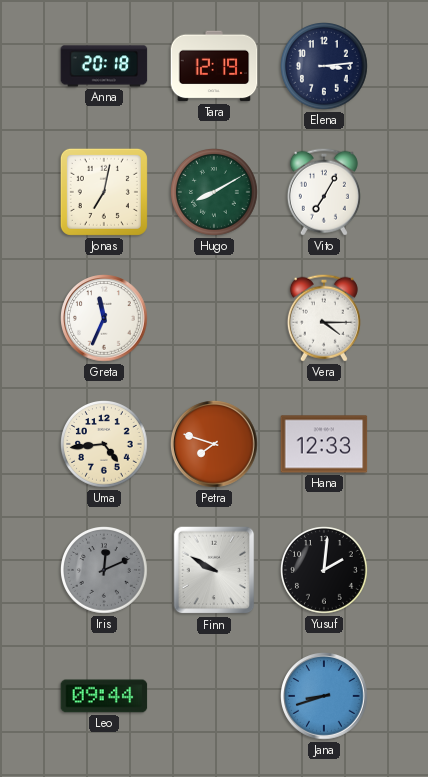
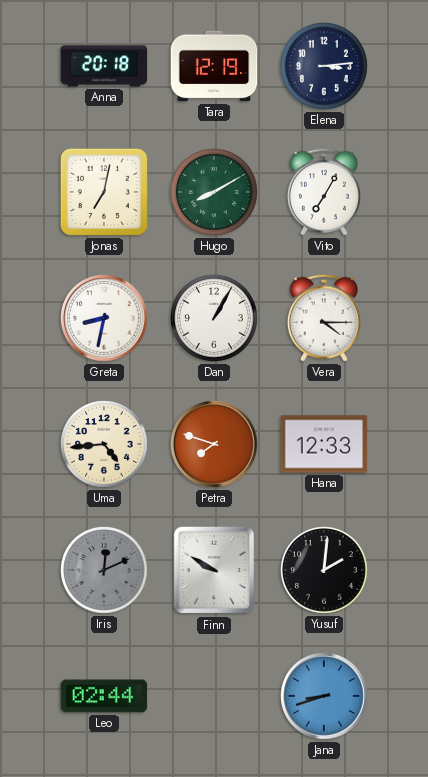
Greta: 11:34 -> 8:32
Dan: none -> 1:05
Leo: 09:44 -> 02:44
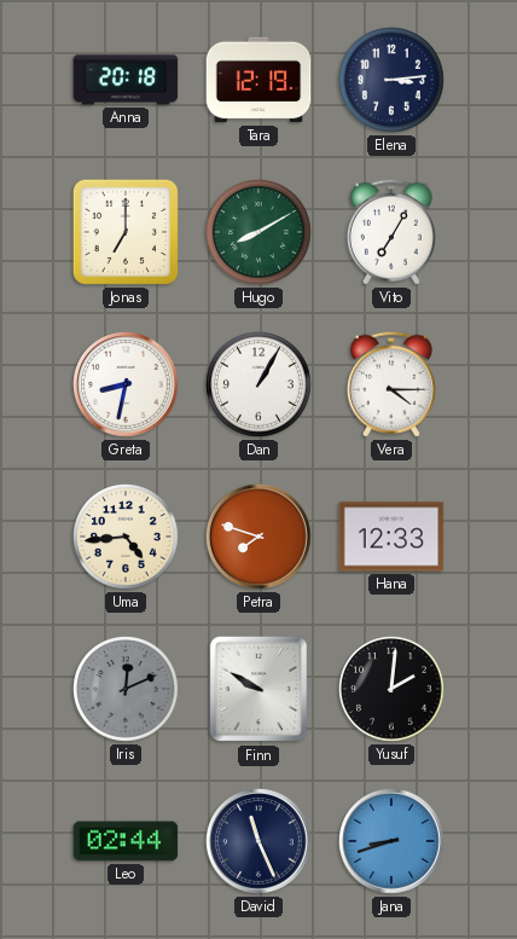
Jonas: 7:02 -> 7:00
David: none -> 11:26
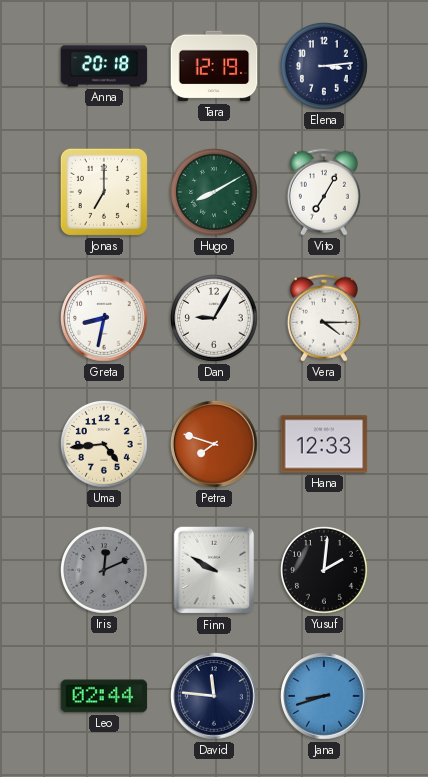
Dan: 1:05 -> 9:05
David: 11:26 -> 11:46
